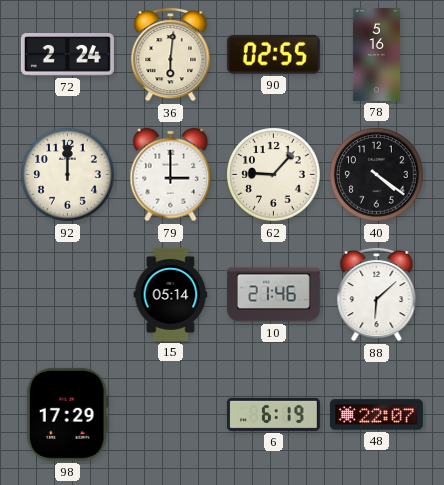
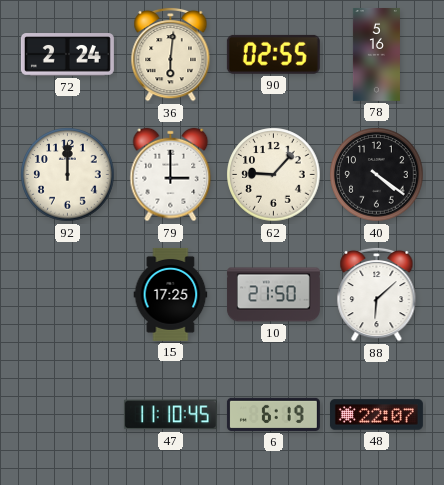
15: 05:14 -> 17:25
10: 21:46 -> 21:50
98: 17:29 -> none
47: none -> 11:10
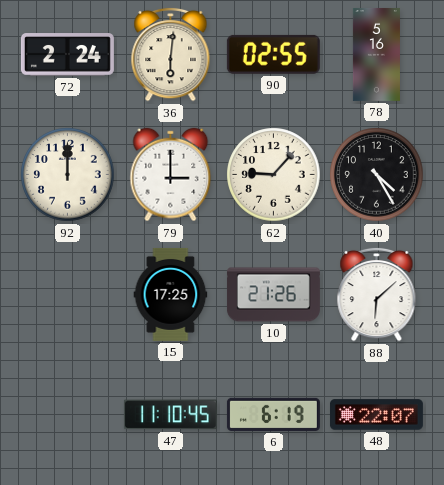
40: 4:21 -> 4:25
10: 21:50 -> 21:26
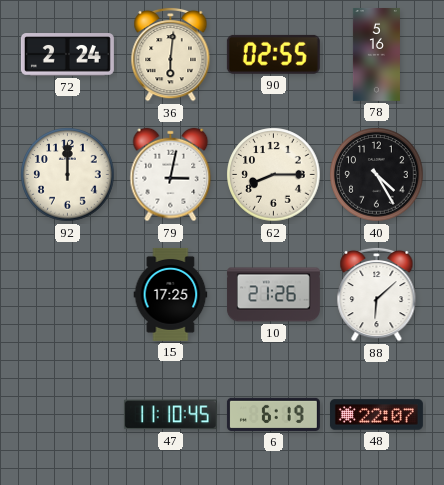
79: 3:00 -> 3:02
62: 9:07 -> 8:15
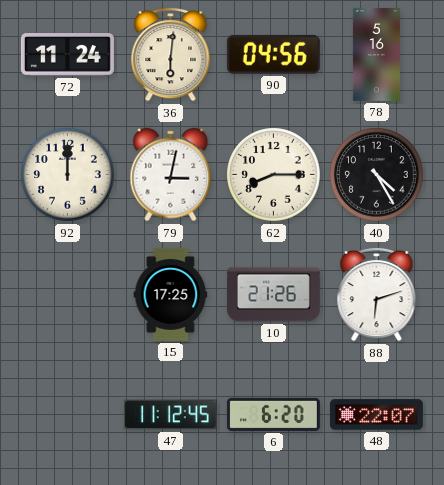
72: 2:24 -> 11:24
90: 02:55 -> 04:56
88: 6:08 -> 6:12
47: 11:10 -> 11:12
6: 6:19 -> 6:20
